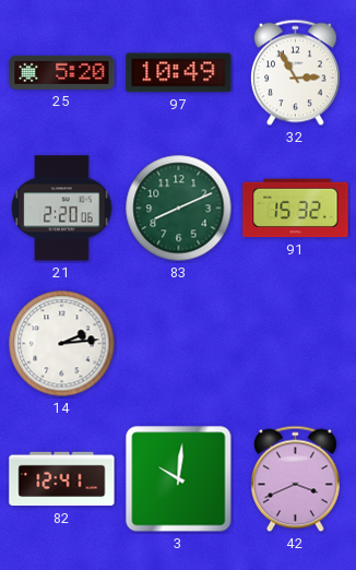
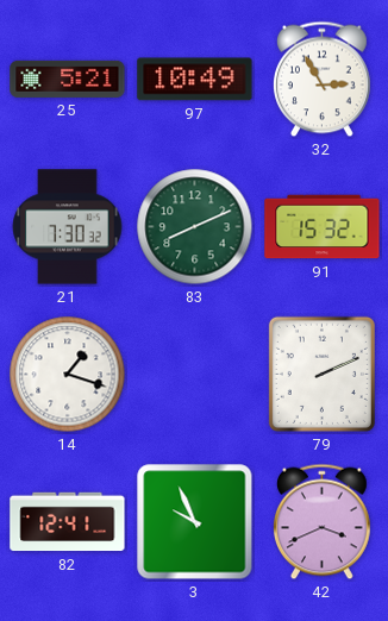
25: 5:20 -> 5:21
21: 2:20 -> 7:30
14: 2:14 -> 1:18
79: none -> 2:11
3: 10:01 -> 9:56
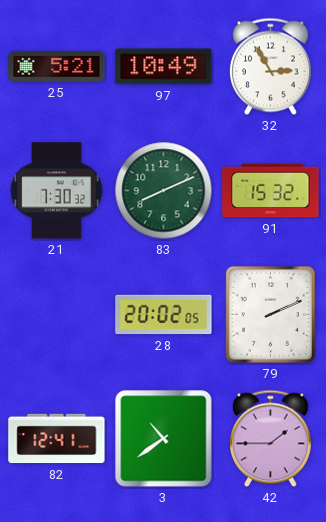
14: 1:18 -> none
28: none -> 20:02
3: 9:56 -> 10:39
42: 3:41 -> 1:45
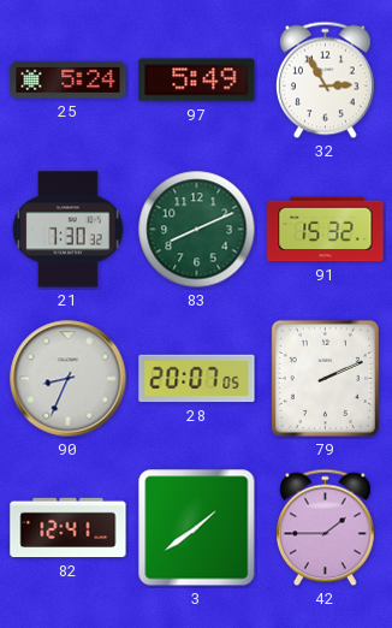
25: 5:21 -> 5:24
97: 10:49 -> 5:49
90: none -> 8:34
28: 20:02 -> 20:07
3: 10:39 -> 1:39
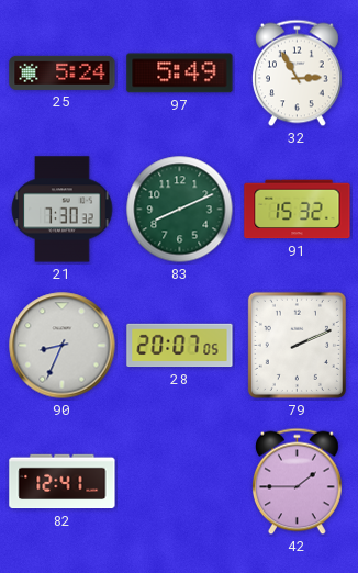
3: 1:39 -> none
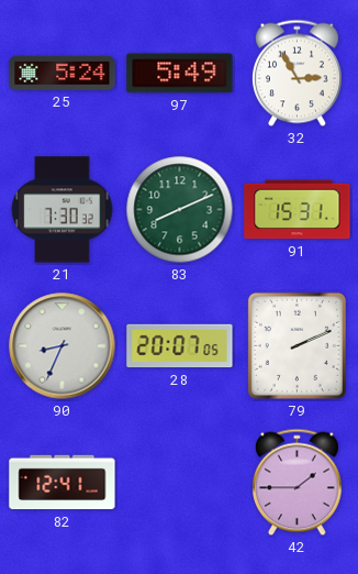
91: 15:32 -> 15:31
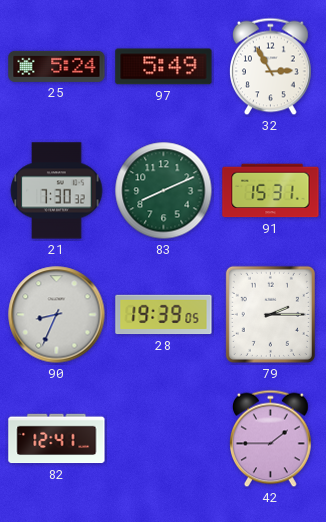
28: 20:07 -> 19:39
79: 2:11 -> 2:15
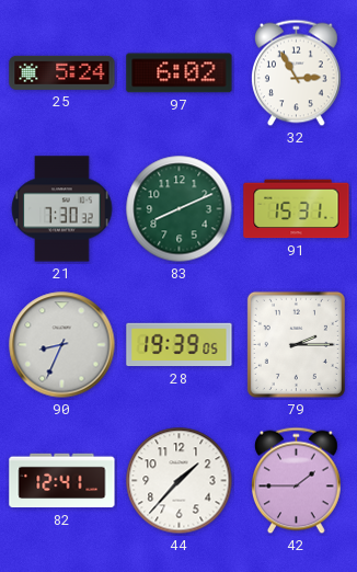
97: 5:49 -> 6:02
44: none -> 1:37
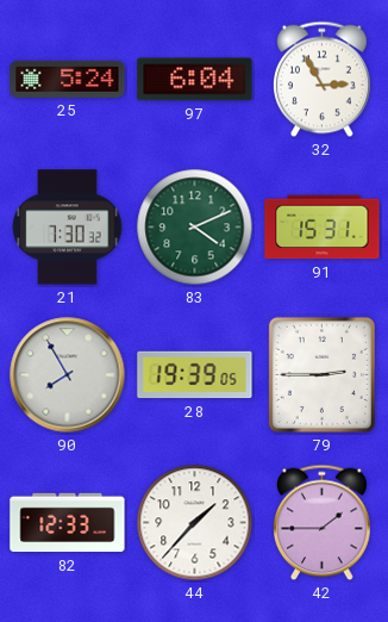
97: 6:02 -> 6:04
83: 8:11 -> 4:11
90: 8:34 -> 7:55
79: 2:15 -> 2:45
82: 12:41 -> 12:33
